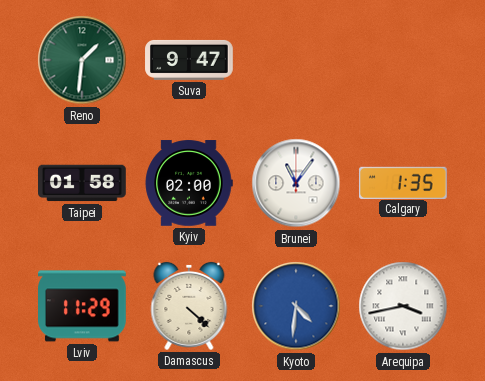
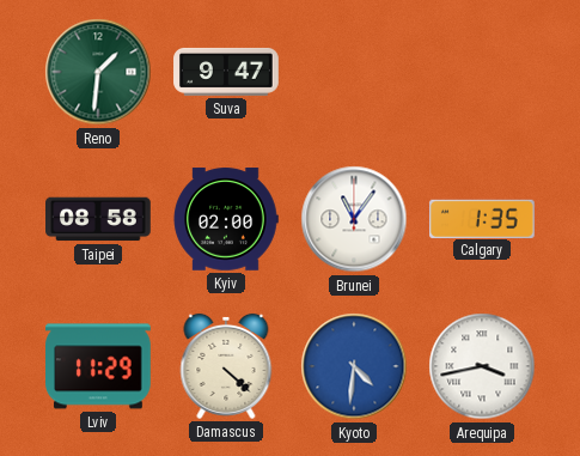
Taipei: 01:58 -> 08:58
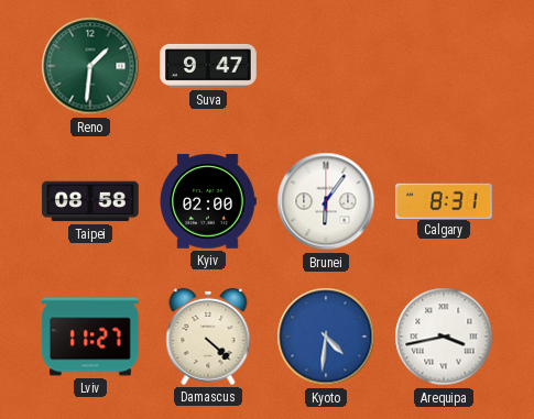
Brunei: 11:06 -> 6:06
Calgary: 1:35 -> 8:31
Lviv: 11:29 -> 11:27
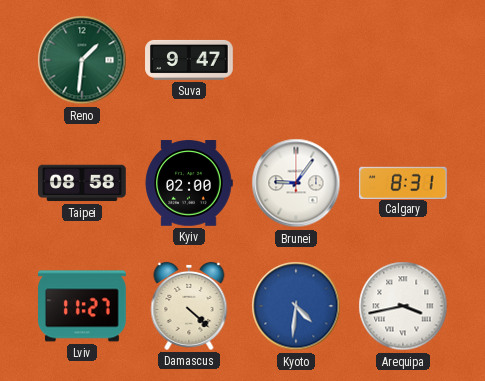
Brunei: 6:06 -> 9:06
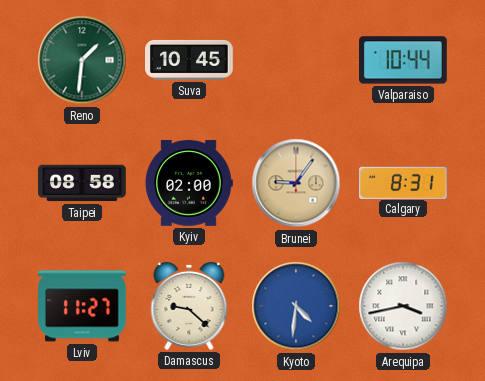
Suva: 9:47 -> 10:45
Valparaiso: none -> 10:44
Brunei dial: white -> champagne
Damascus: 4:22 -> 9:22
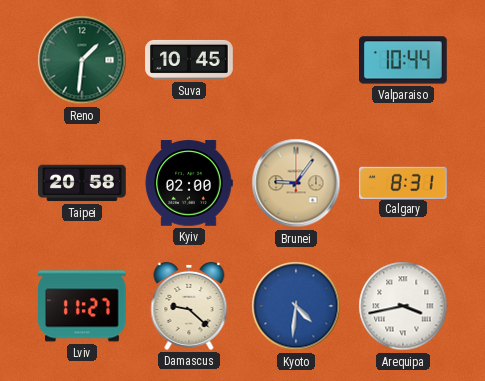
Taipei: 08:58 -> 20:58
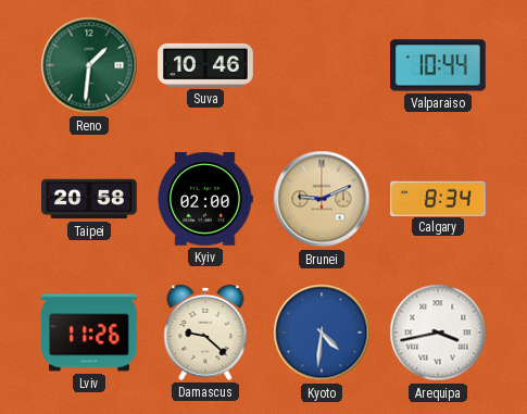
Suva: 10:45 -> 10:46
Brunei: 9:06 -> 9:11
Calgary: 8:31 -> 8:34
Lviv: 11:27 -> 11:26
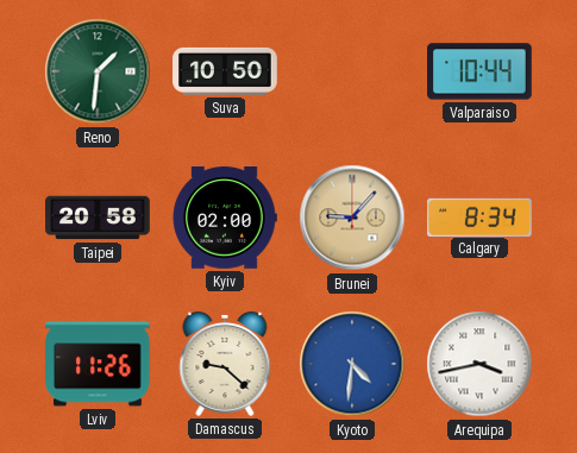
Suva: 10:46 -> 10:50
Brunei: 9:11 -> 9:07
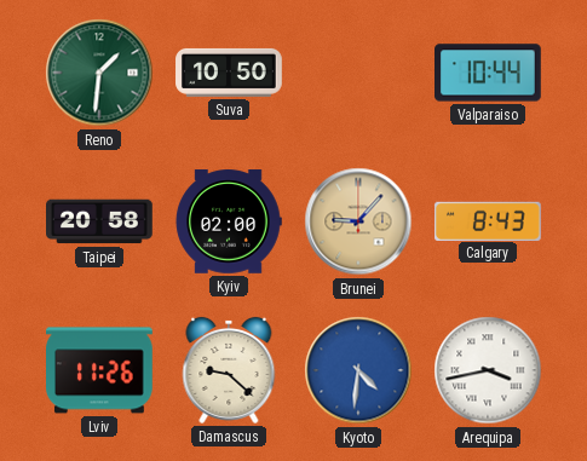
Calgary: 8:34 -> 8:43
